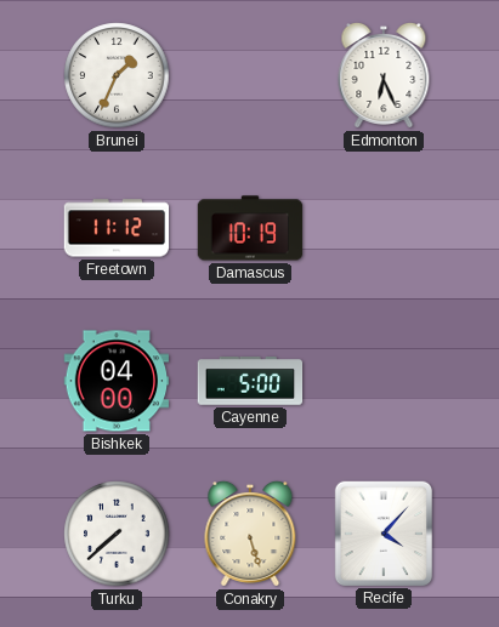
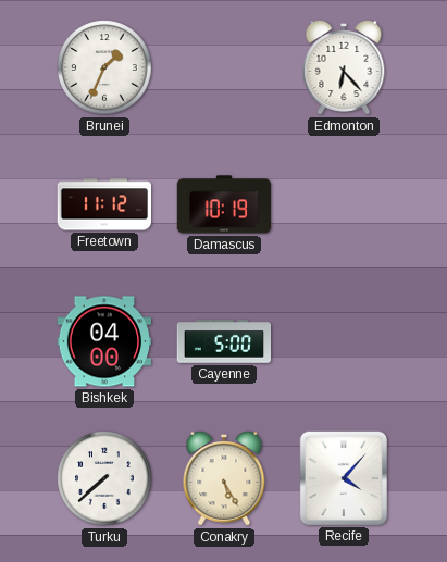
Edmonton: 6:26 -> 6:23
Conakry: 5:27 -> 5:25
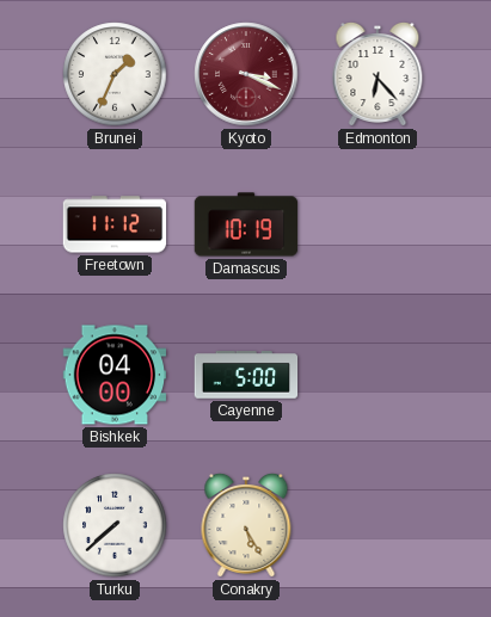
Kyoto: none -> 3:19
Recife: 4:07 -> none
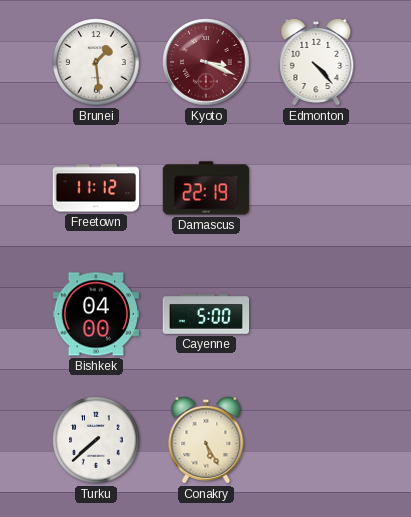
Brunei: 1:34 -> 1:29
Edmonton: 6:23 -> 4:23
Damascus: 10:19 -> 22:19
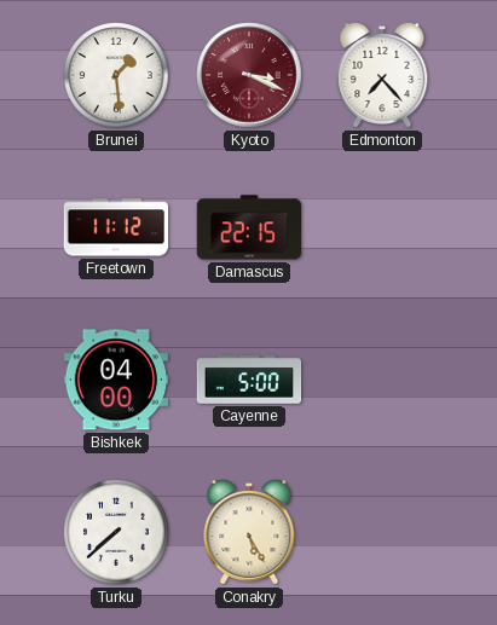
Edmonton: 4:23 -> 7:23
Damascus: 22:19 -> 22:15
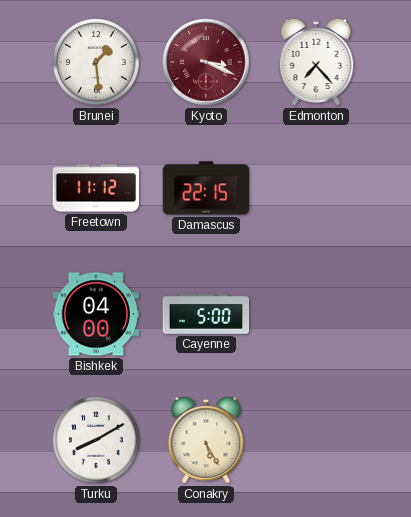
Turku: 7:38 -> 8:10
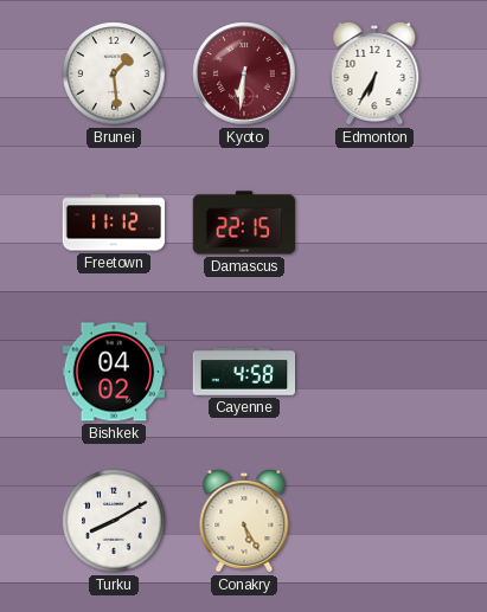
Kyoto: 3:19 -> 6:31
Edmonton: 7:23 -> 6:35
Bishkek: 04:00 -> 04:02
Cayenne: 5:00 -> 4:58
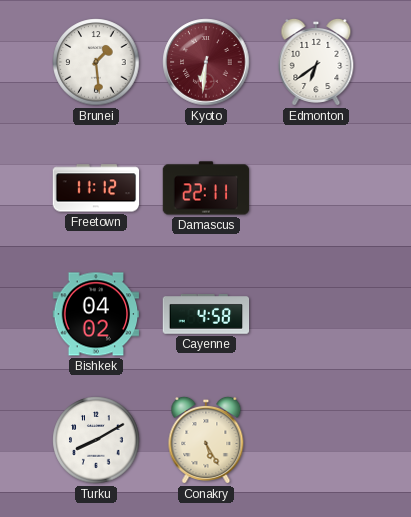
Edmonton: 6:35 -> 6:39
Damascus: 22:15 -> 22:11
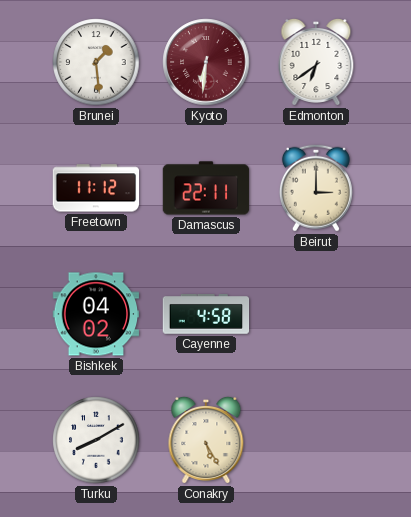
Beirut: none -> 3:00
